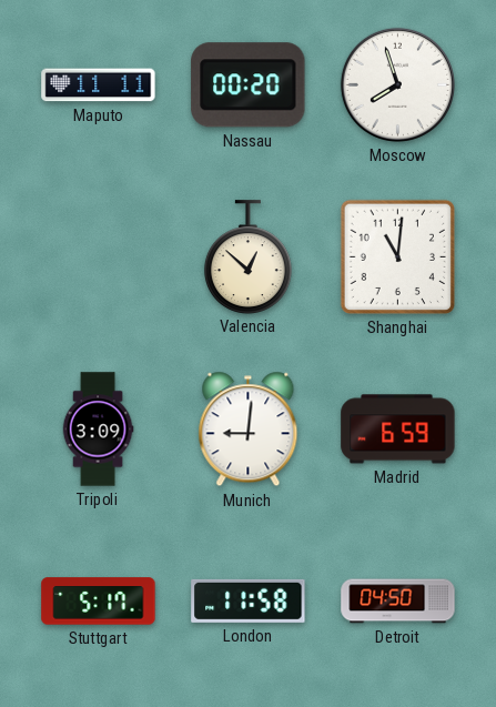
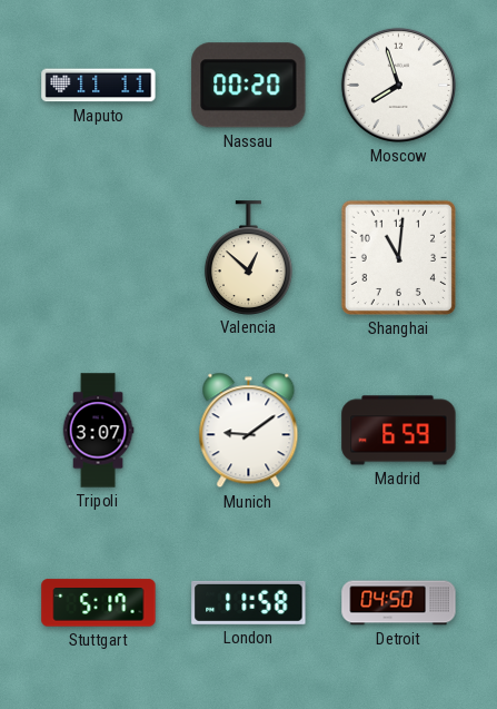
Tripoli: 3:09 -> 3:07
Munich: 9:01 -> 9:09
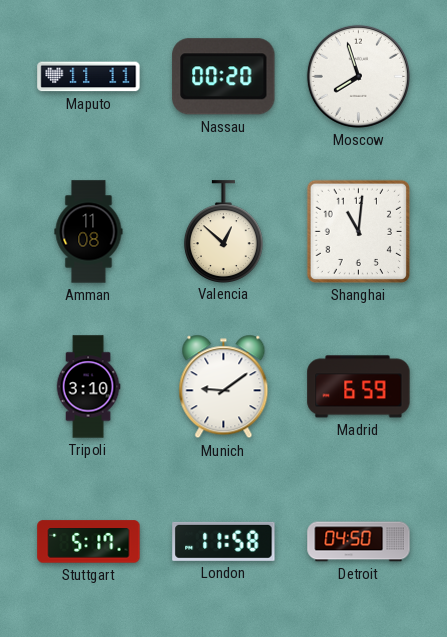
Amman: none -> 11:08
Tripoli: 3:07 -> 3:10
